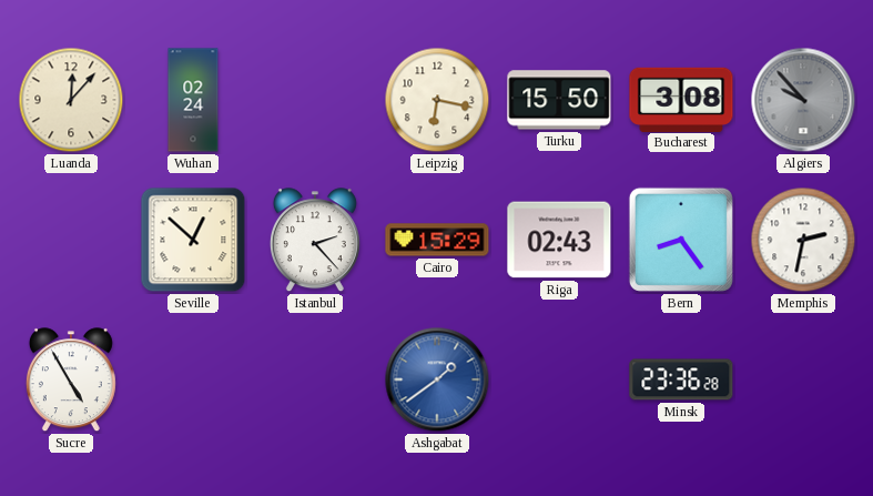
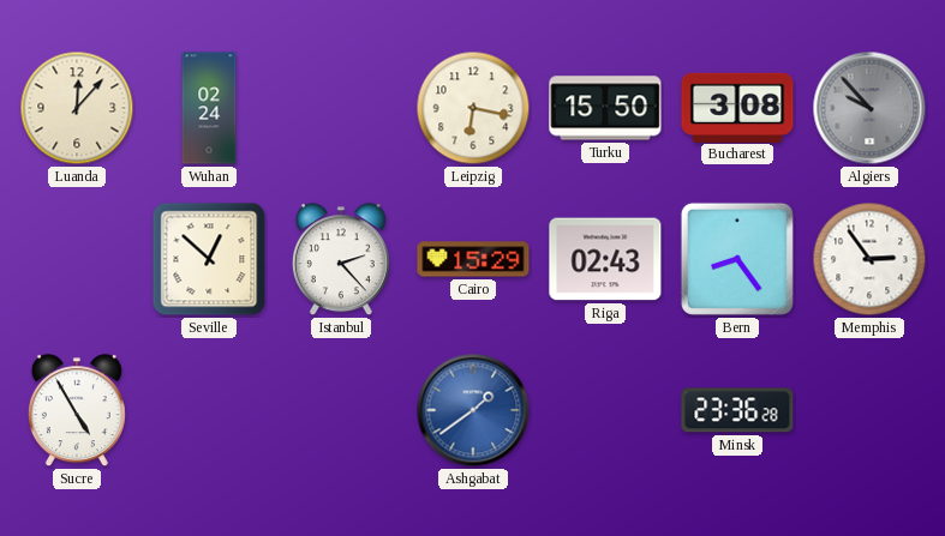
Memphis: 2:32 -> 2:54
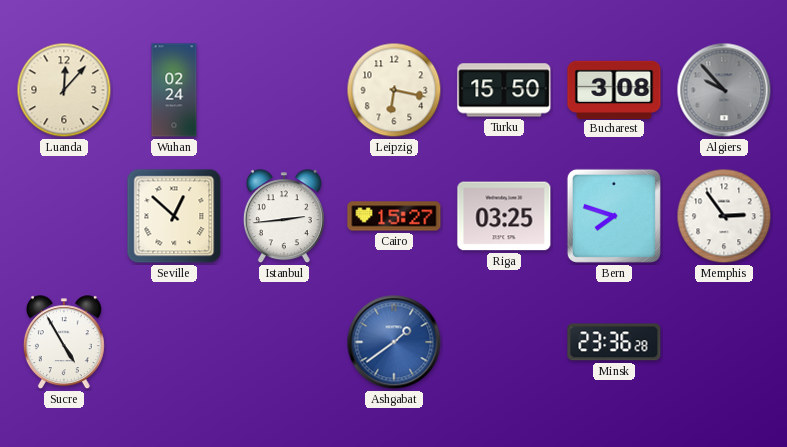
Istanbul: 2:23 -> 2:44
Cairo: 15:29 -> 15:27
Riga: 02:43 -> 03:25
Bern: 8:24 -> 7:48
